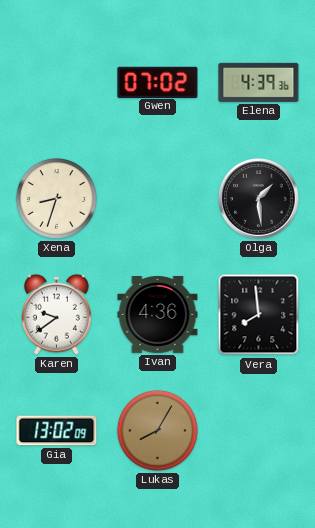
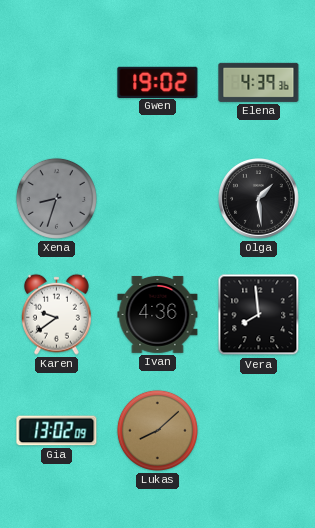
Gwen: 07:02 -> 19:02
Xena dial: cream -> grey
Lukas: 8:05 -> 8:08
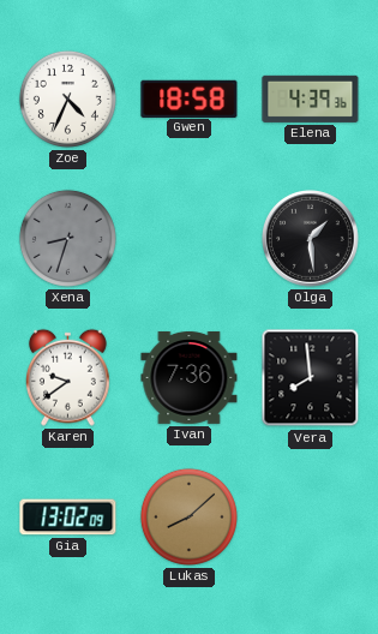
Zoe: none -> 4:34
Gwen: 19:02 -> 18:58
Ivan: 4:36 -> 7:36
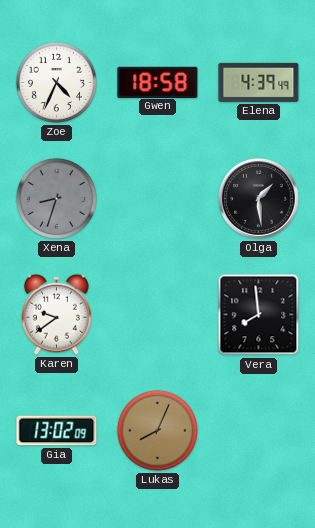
Elena: 4:39:36 -> 4:39:49
Ivan: 7:36 -> none
Lukas: 8:08 -> 8:04
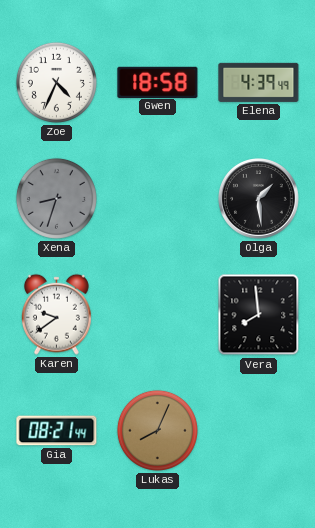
Gia: 13:02 -> 08:21
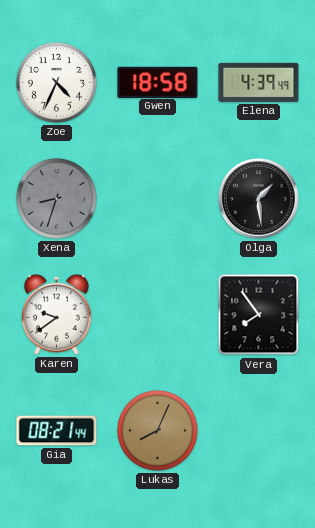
Vera: 7:59 -> 7:54
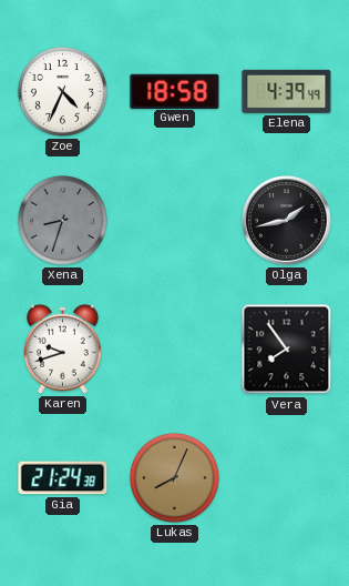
Olga: 1:29 -> 1:43
Karen: 9:39 -> 9:42
Gia: 08:21 -> 21:24
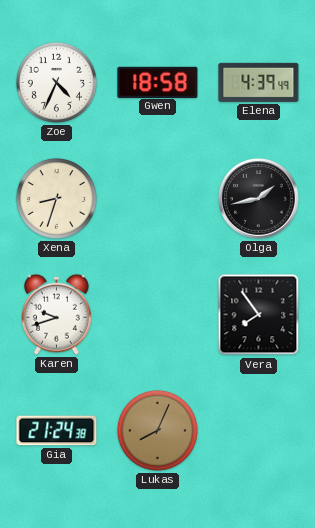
Xena dial: grey -> cream
